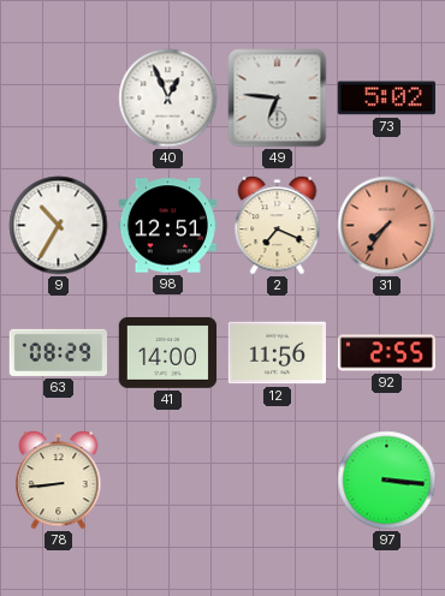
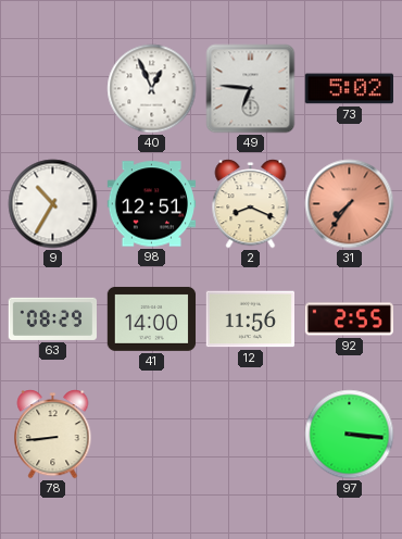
2: 7:19 -> 8:19
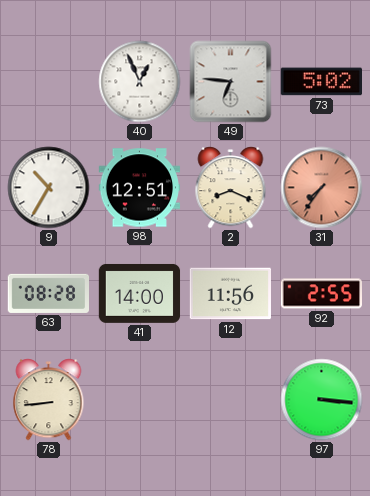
63: 08:29 -> 08:28
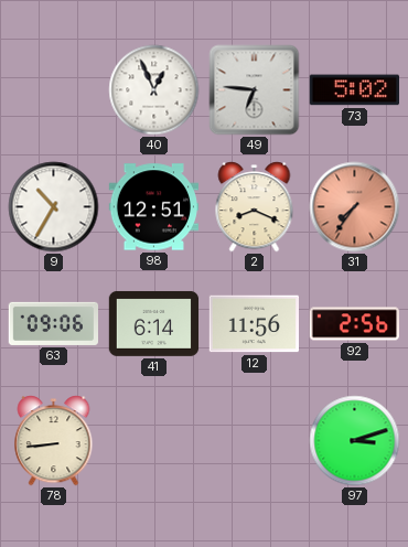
63: 08:28 -> 09:06
41: 14:00 -> 6:14
92: 2:55 -> 2:56
97: 3:16 -> 3:12
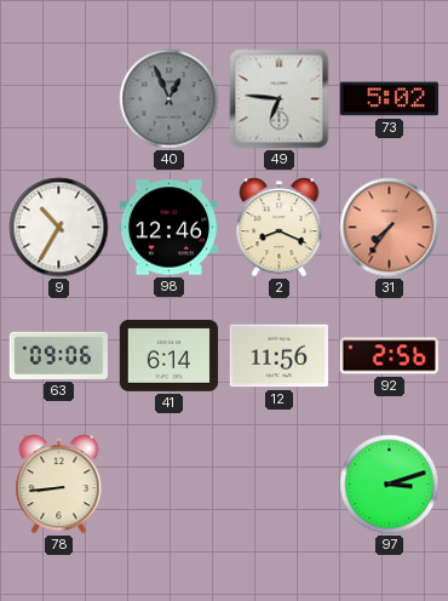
40 dial: white -> grey
98: 12:51 -> 12:46
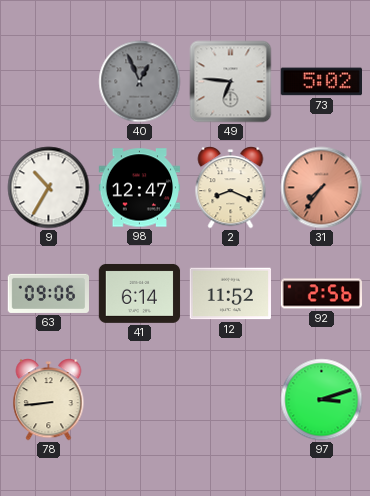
98: 12:46 -> 12:47
12: 11:56 -> 11:52
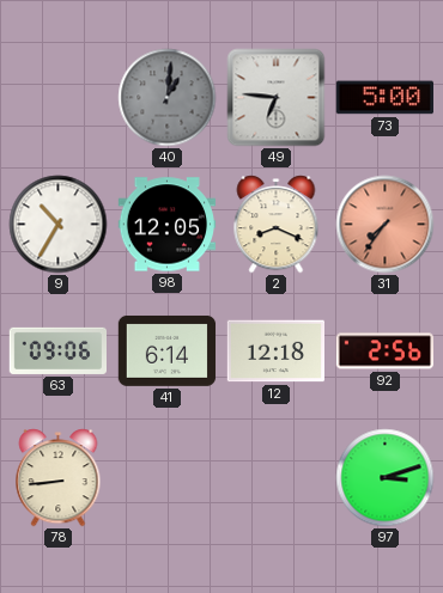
40: 12:56 -> 1:01
73: 5:02 -> 5:00
98: 12:47 -> 12:05
12: 11:52 -> 12:18
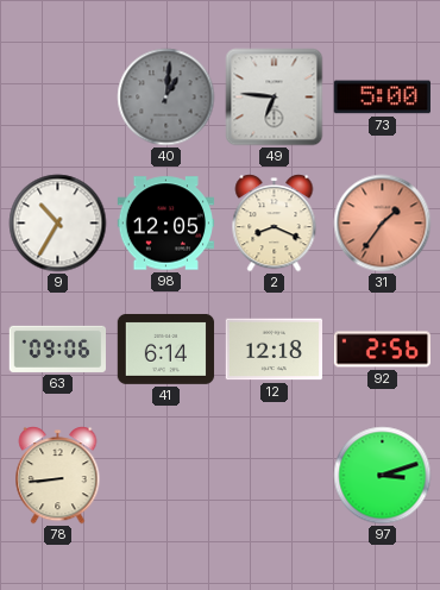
31: 7:36 -> 1:36
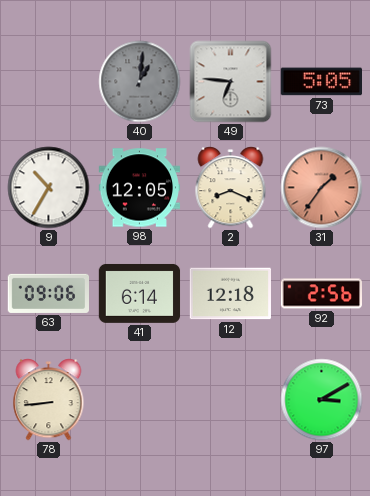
73: 5:00 -> 5:05
97: 3:12 -> 3:10
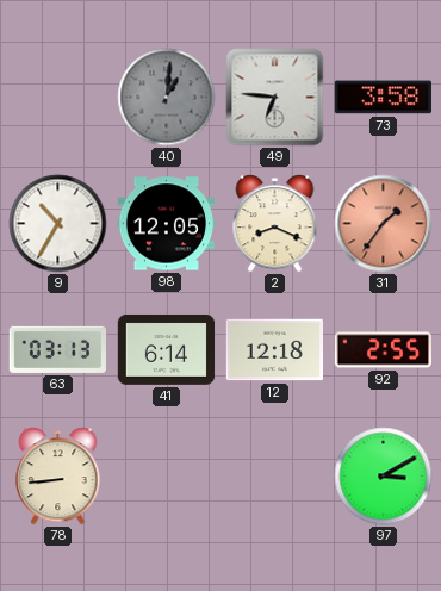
73: 5:05 -> 3:58
63: 09:06 -> 03:13
92: 2:56 -> 2:55
